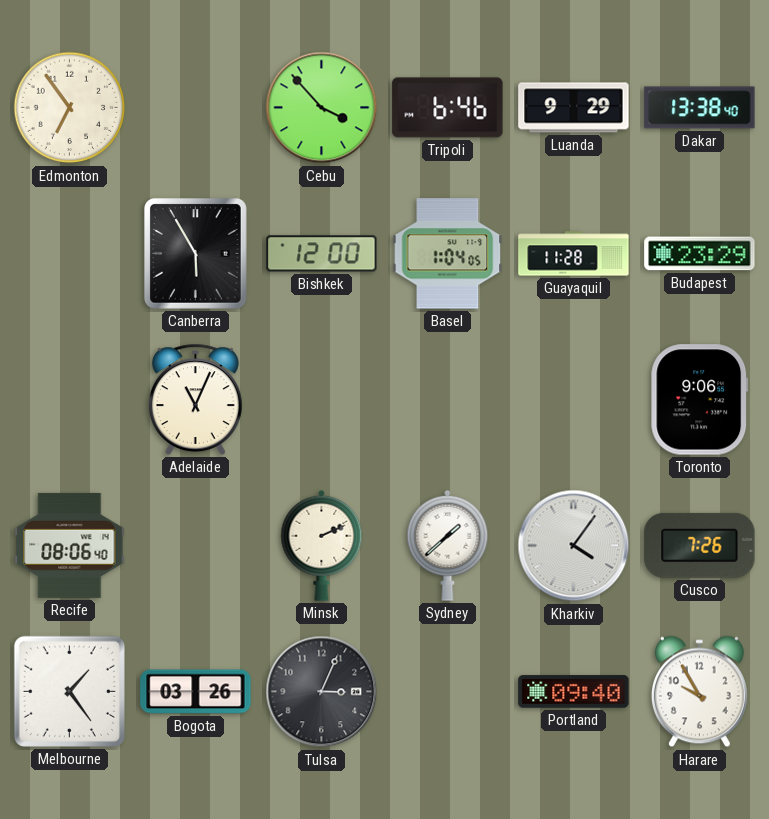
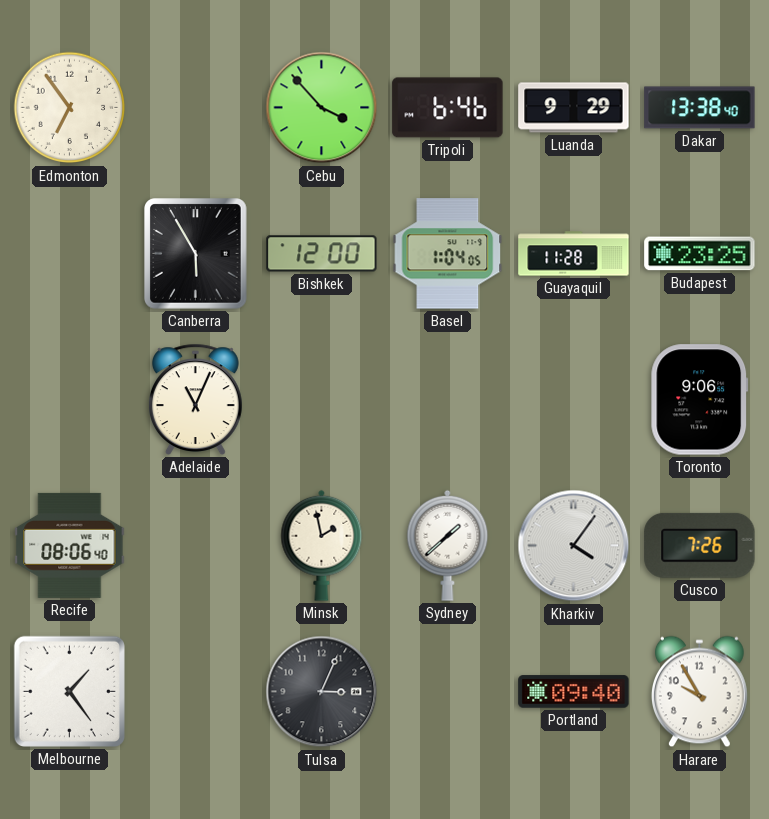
Budapest: 23:29 -> 23:25
Minsk: 2:11 -> 1:58
Bogota: 03:26 -> none
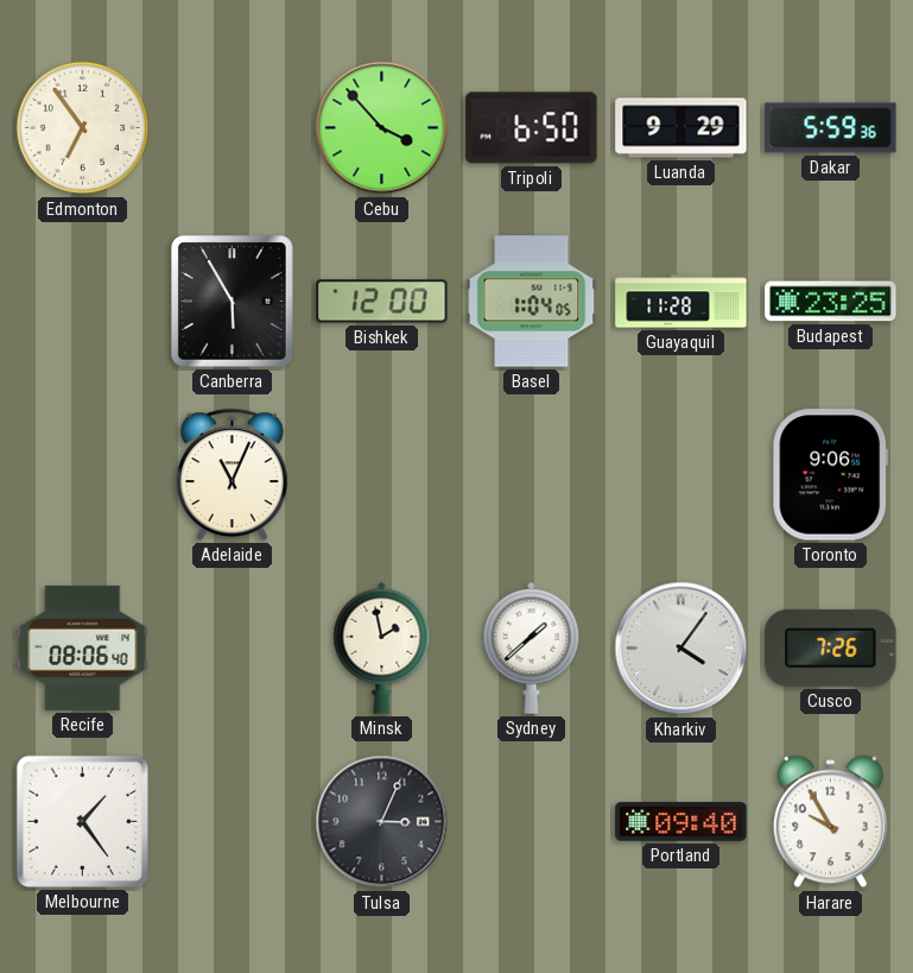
Tripoli: 6:46 -> 6:50
Dakar: 13:38 -> 5:59
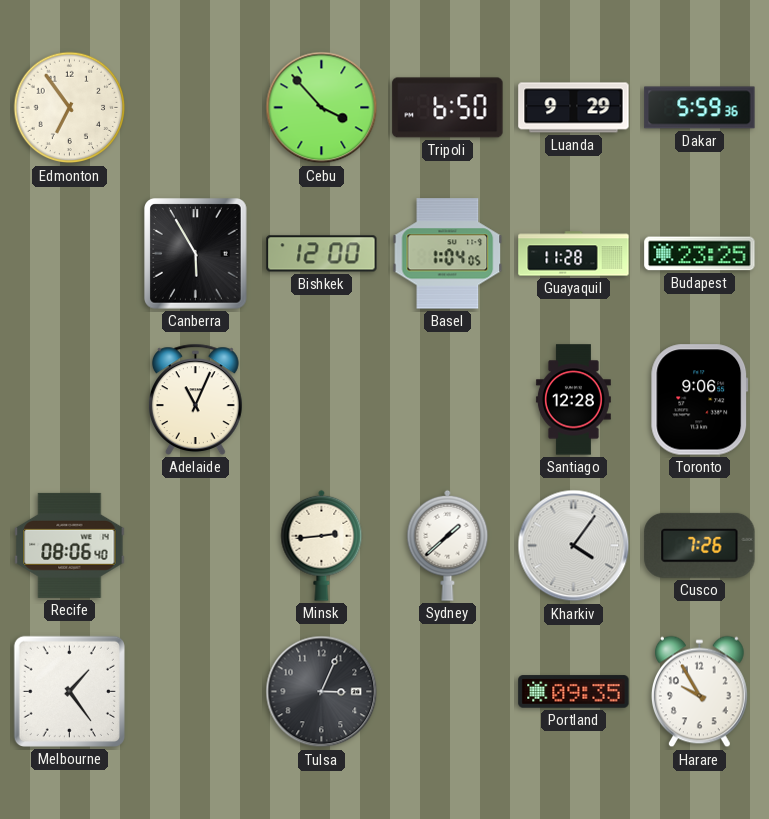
Santiago: none -> 12:28
Minsk: 1:58 -> 2:44
Portland: 09:40 -> 09:35
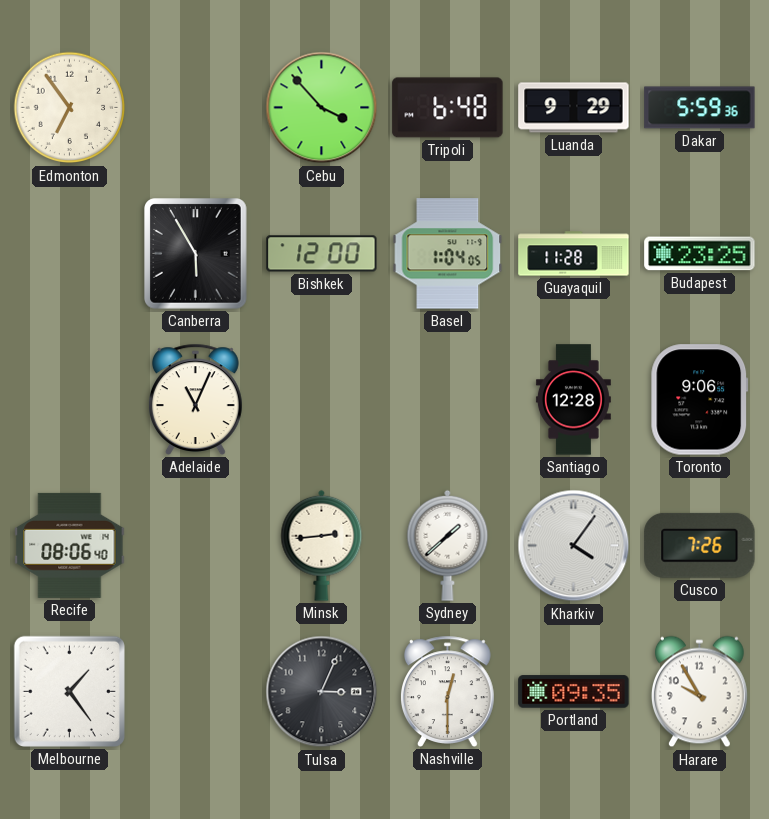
Tripoli: 6:50 -> 6:48
Nashville: none -> 12:30
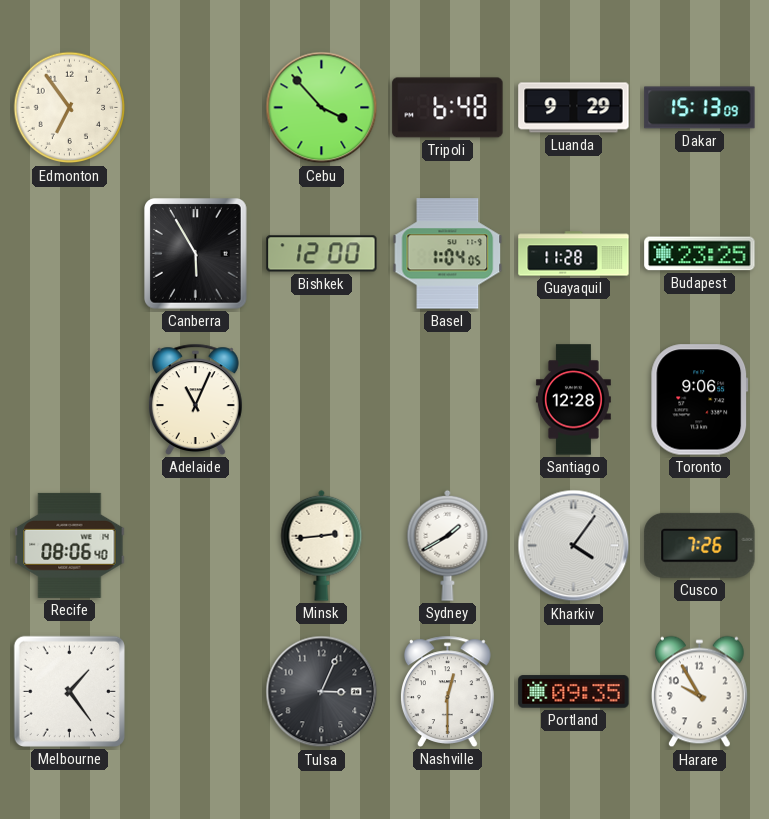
Dakar: 5:59 -> 15:13
Sydney: 1:38 -> 1:40
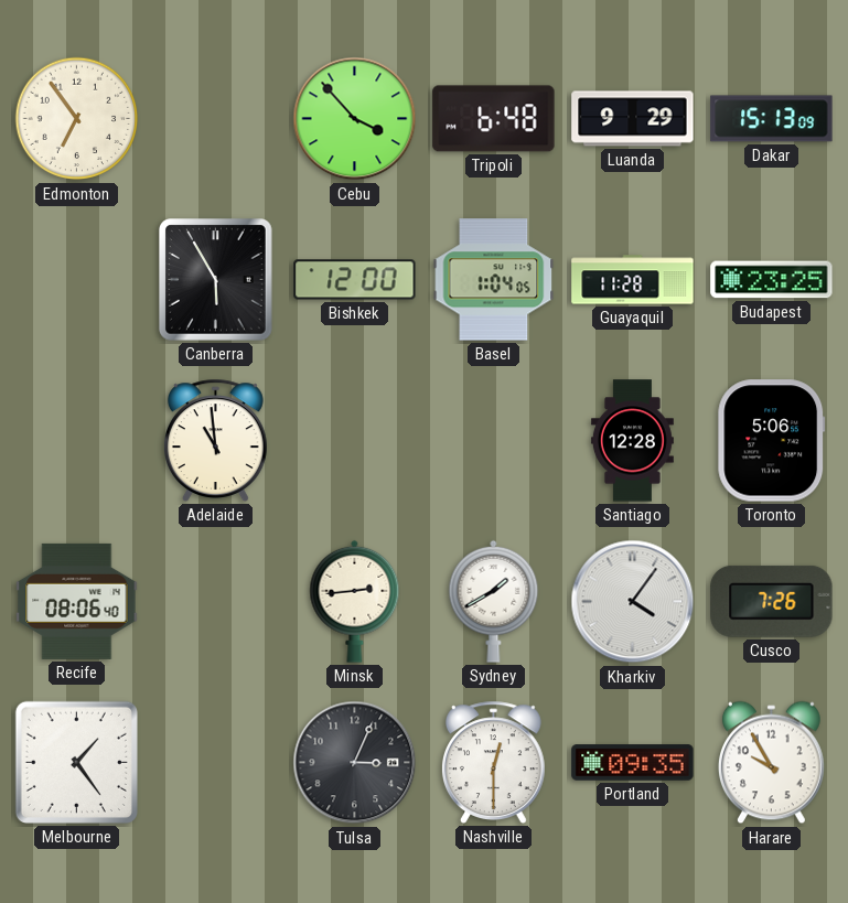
Adelaide: 11:04 -> 10:59
Toronto: 9:06 -> 5:06
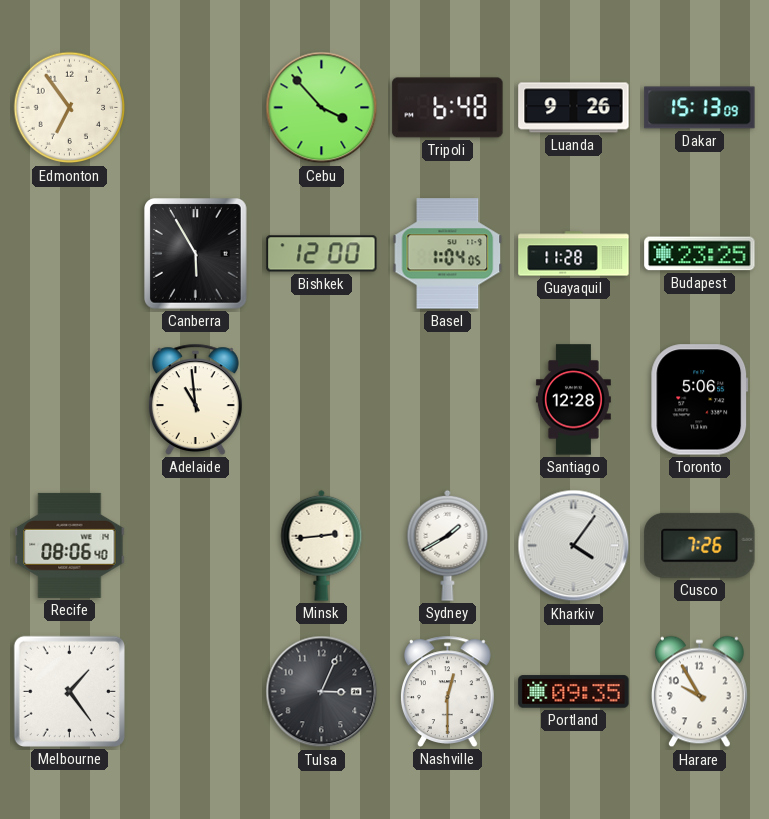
Luanda: 9:29 -> 9:26
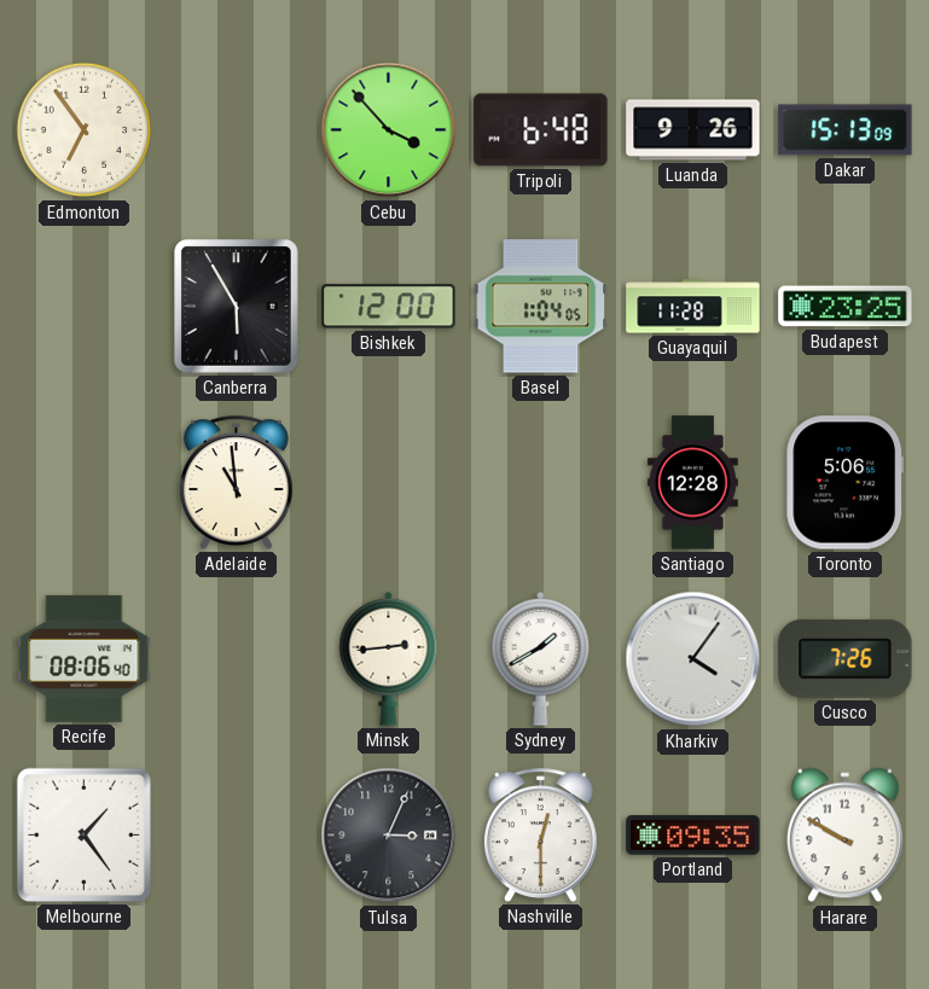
Harare: 9:55 -> 9:50
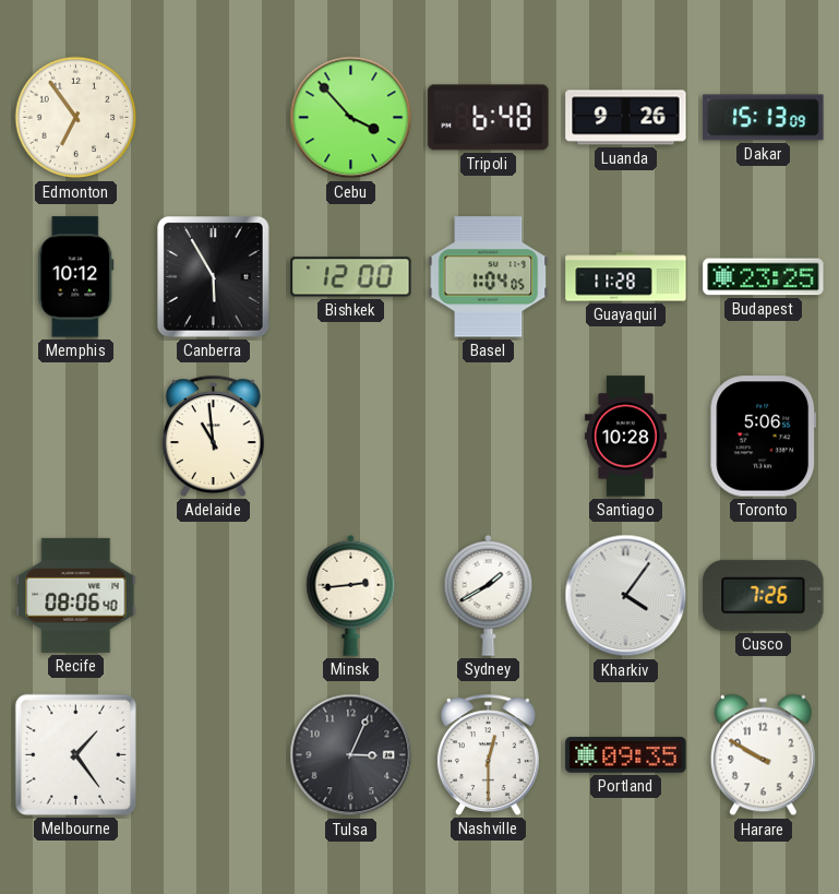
Memphis: none -> 10:12
Santiago: 12:28 -> 10:28
